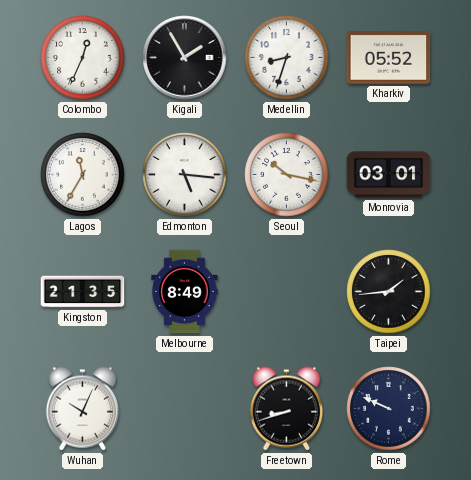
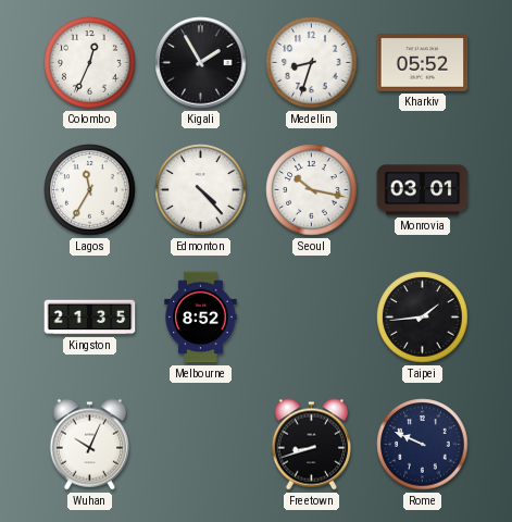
Edmonton: 5:16 -> 4:23
Melbourne: 8:49 -> 8:52
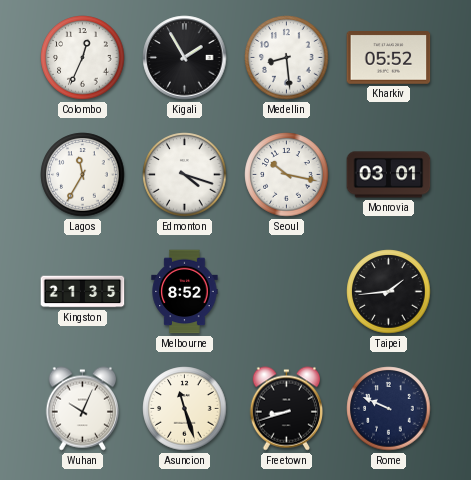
Medellin: 8:33 -> 8:29
Edmonton: 4:23 -> 4:18
Asuncion: none -> 11:27
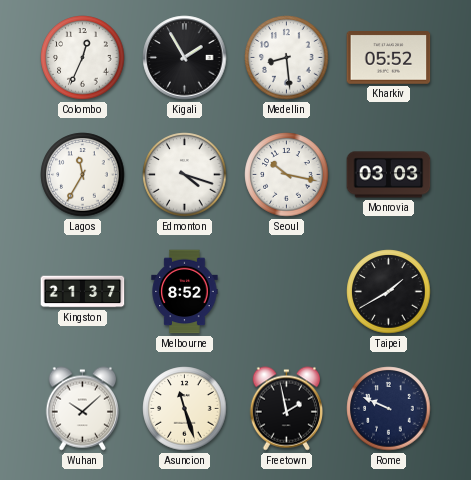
Monrovia: 03:01 -> 03:03
Kingston: 21:35 -> 21:37
Taipei: 1:44 -> 1:40
Wuhan: 10:04 -> 10:08
Freetown: 8:42 -> 1:58
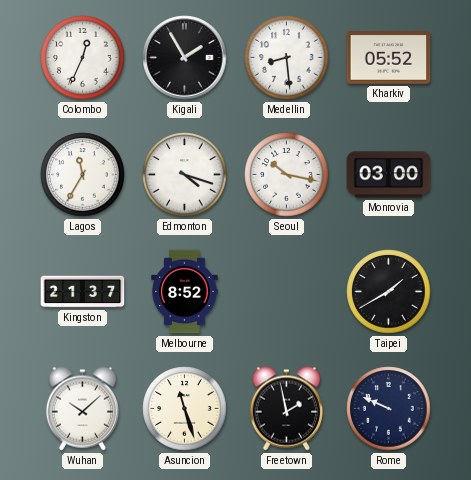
Monrovia: 03:03 -> 03:00
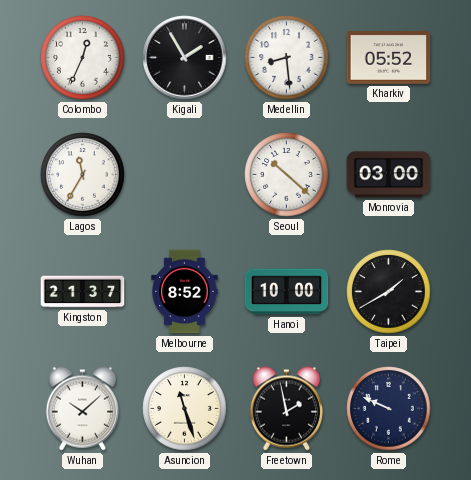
Edmonton: 4:18 -> none
Seoul: 10:17 -> 10:22
Hanoi: none -> 10:00
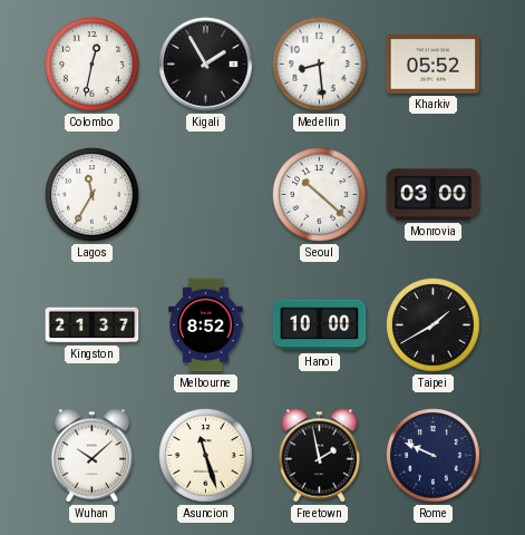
Colombo: 12:34 -> 12:32
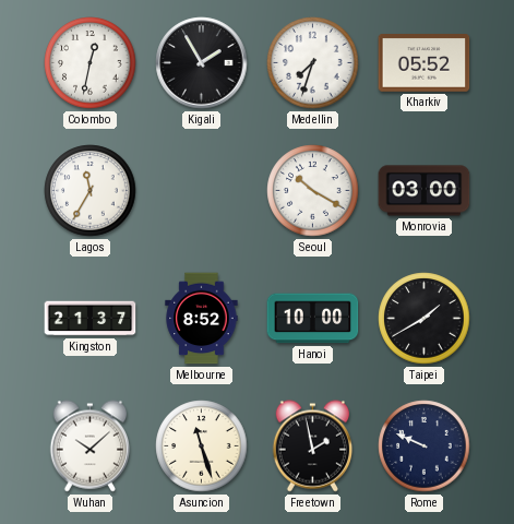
Medellin: 8:29 -> 7:33
Seoul: 10:22 -> 10:20
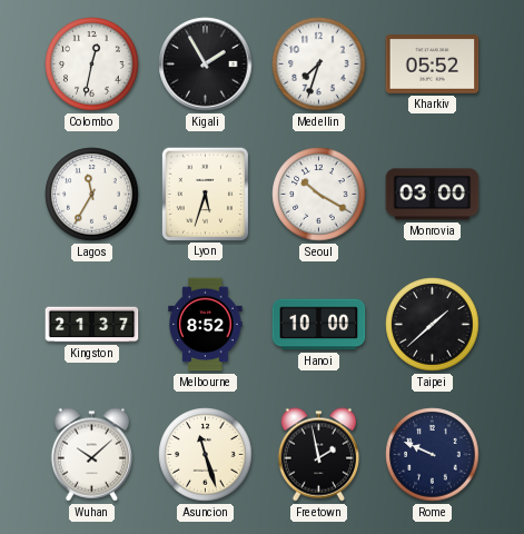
Lyon: none -> 5:33
Taipei: 1:40 -> 1:38
